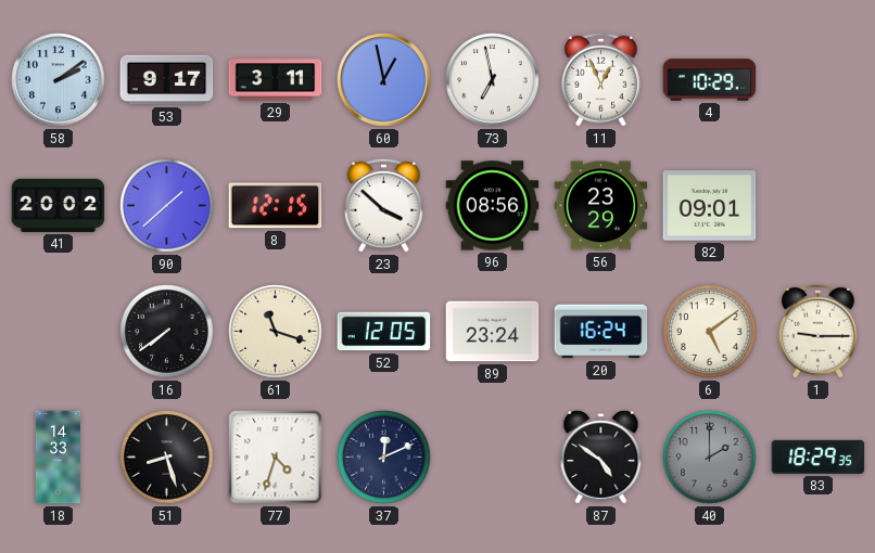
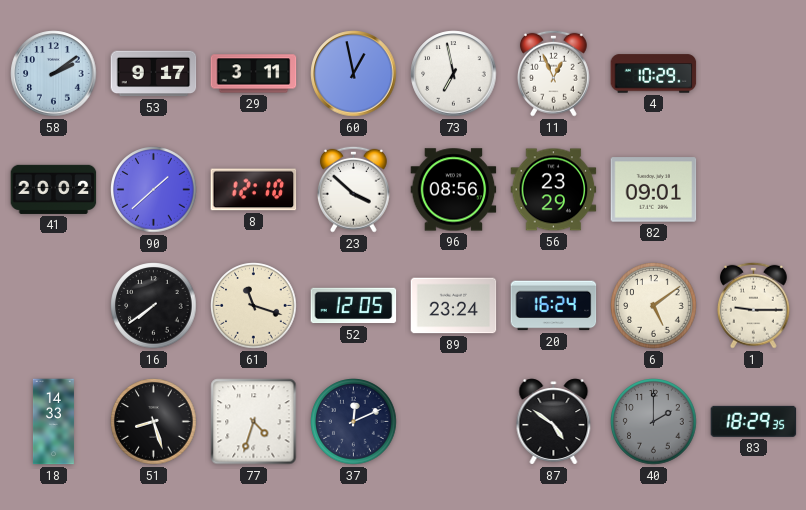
8: 12:15 -> 12:10
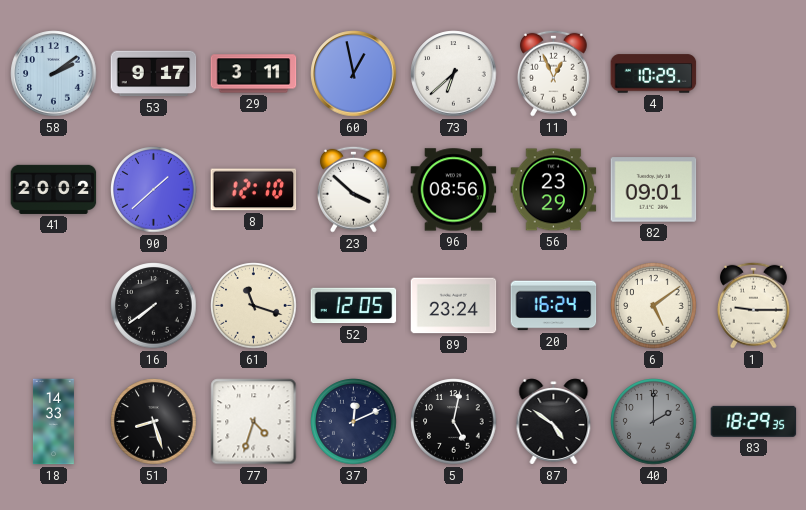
73: 6:58 -> 6:38
5: none -> 5:02
